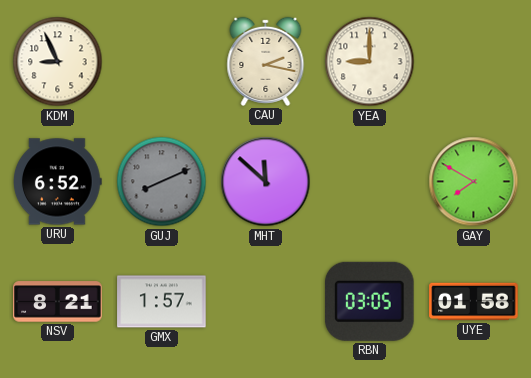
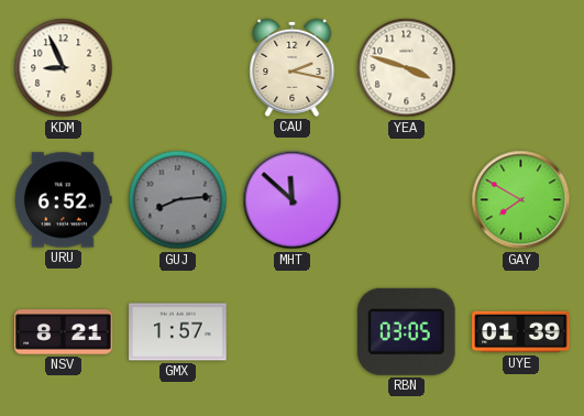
YEA: 9:00 -> 3:48
GUJ: 8:11 -> 8:14
UYE: 01:58 -> 01:39
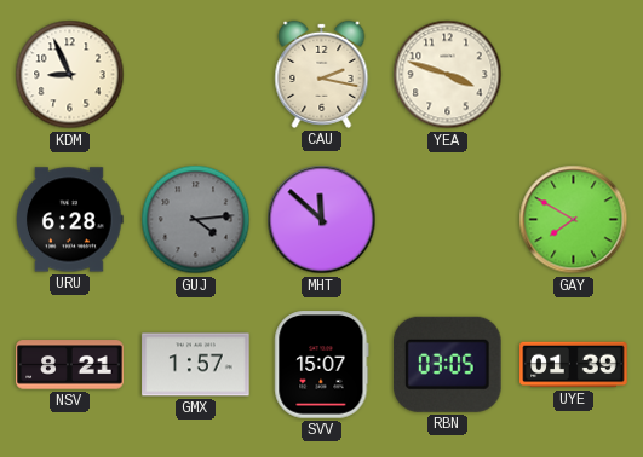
URU: 6:52 -> 6:28
GUJ: 8:14 -> 4:14
SVV: none -> 15:07
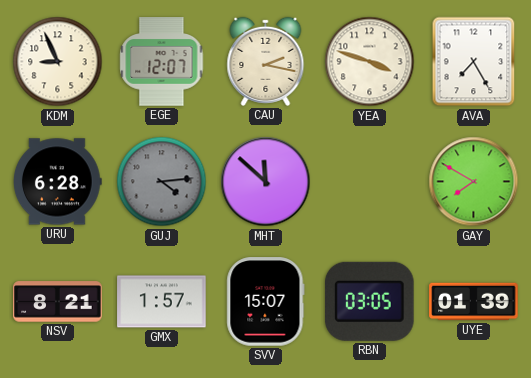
EGE: none -> 12:07
AVA: none -> 7:25
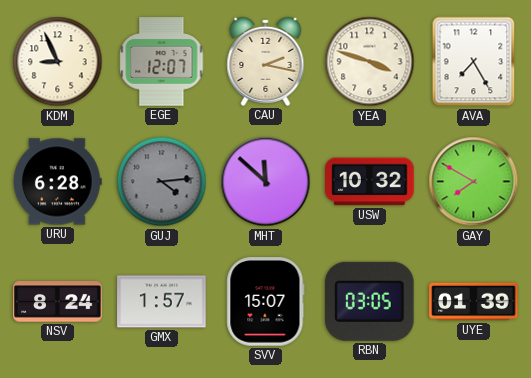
USW: none -> 10:32
NSV: 8:21 -> 8:24
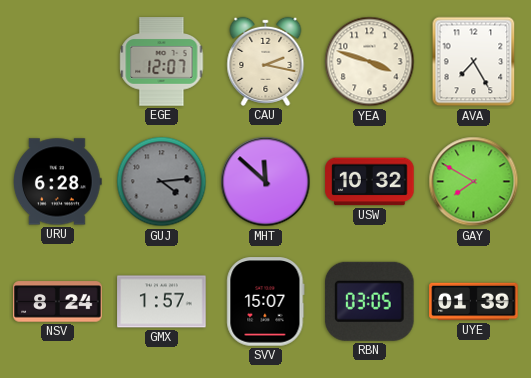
KDM: 8:56 -> none
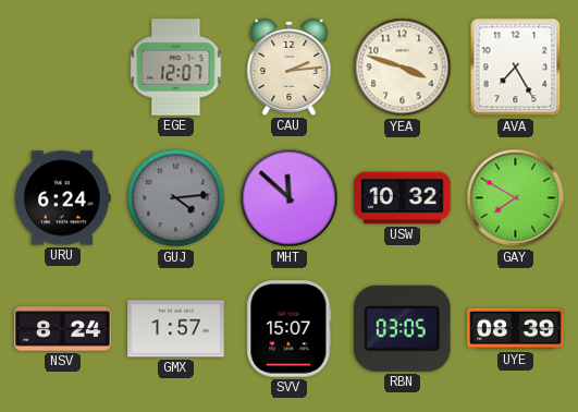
CAU: 2:17 -> 2:14
URU: 6:28 -> 6:24
UYE: 01:39 -> 08:39
